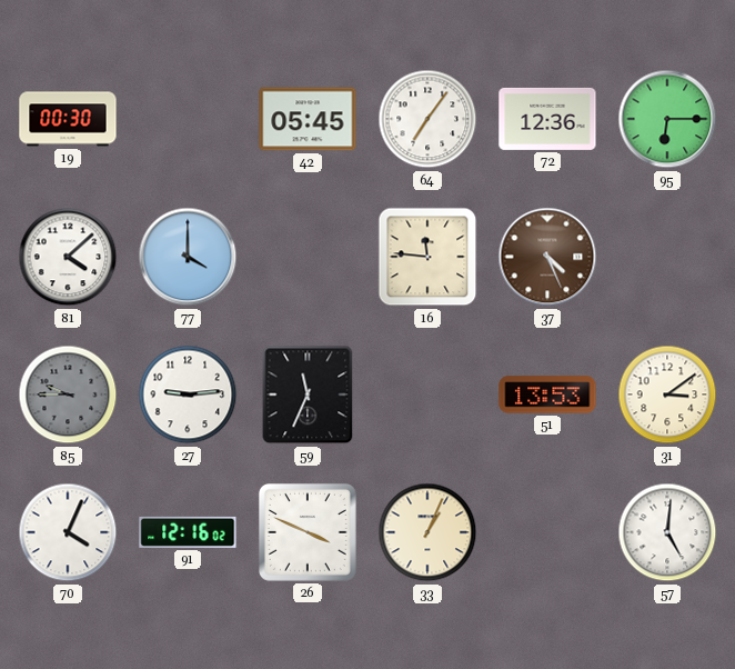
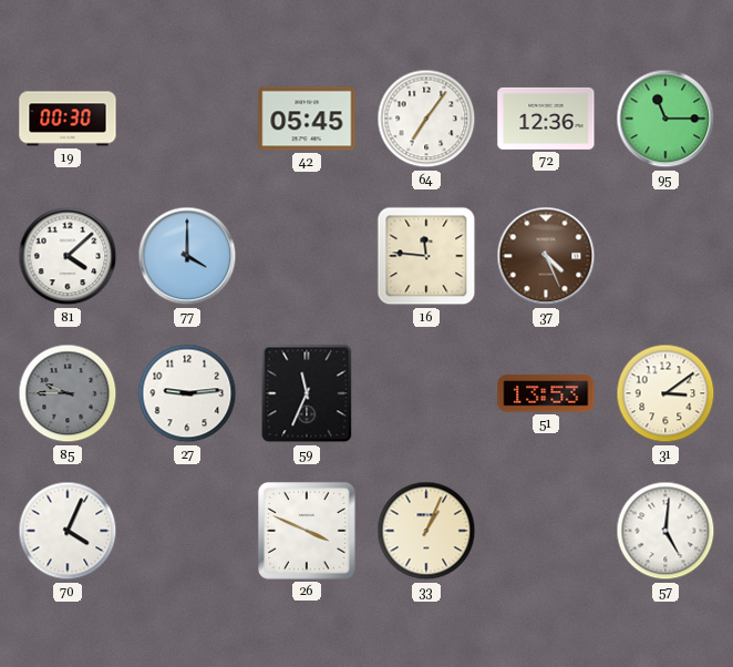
95: 6:15 -> 11:15
91: 12:16 -> none
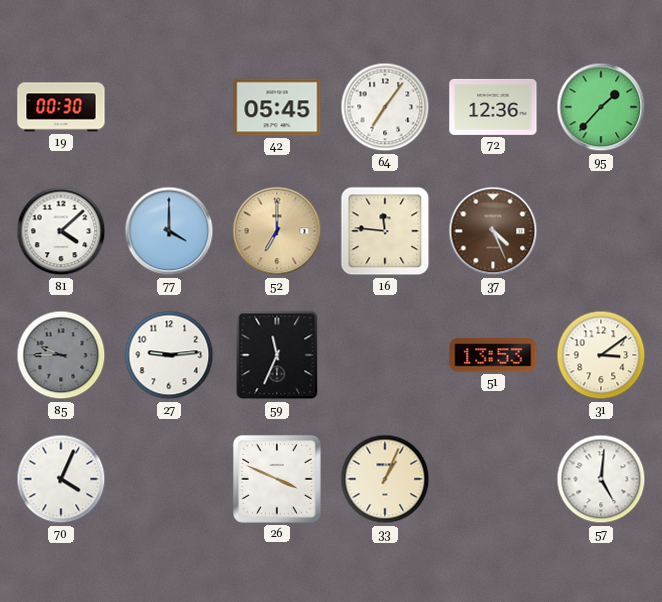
95: 11:15 -> 1:37
52: none -> 7:00
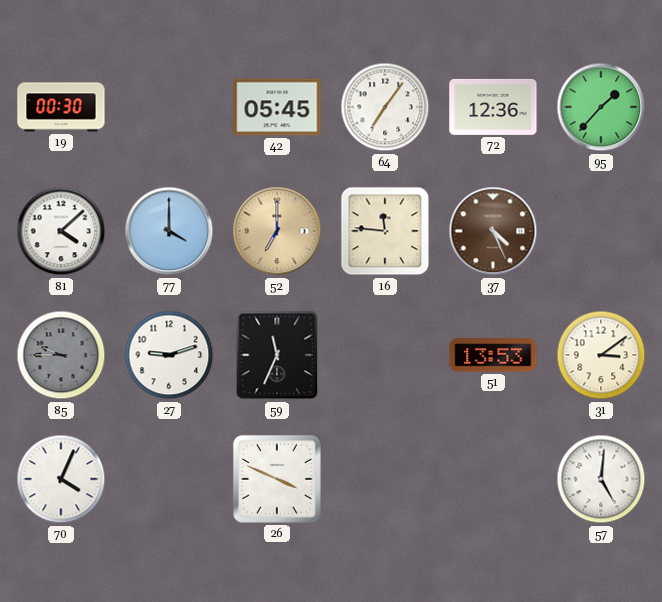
27: 9:14 -> 9:12
33: 1:04 -> none
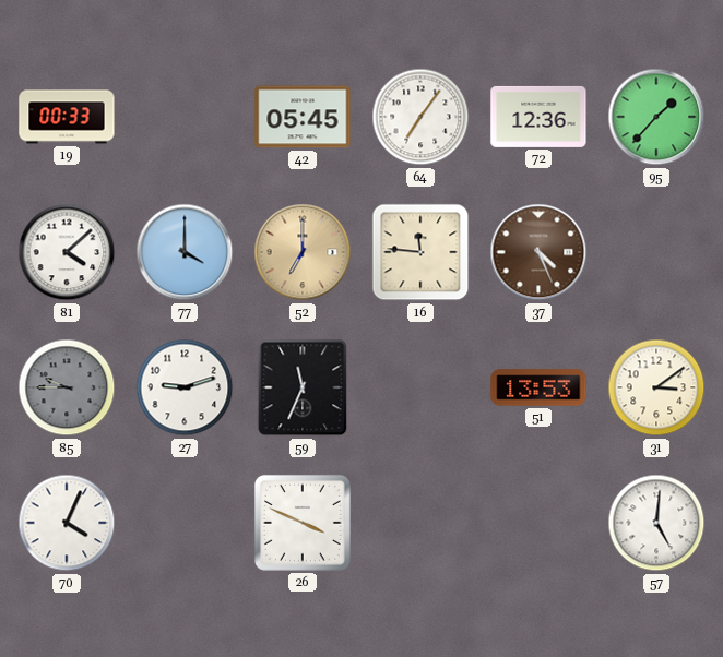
19: 00:30 -> 00:33
